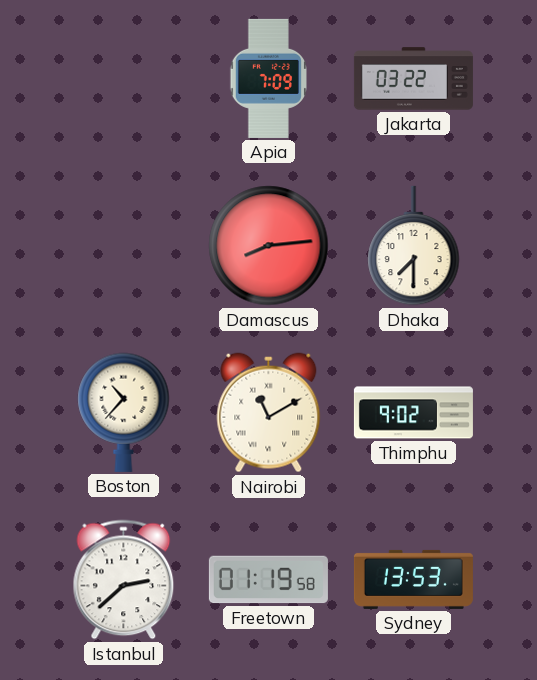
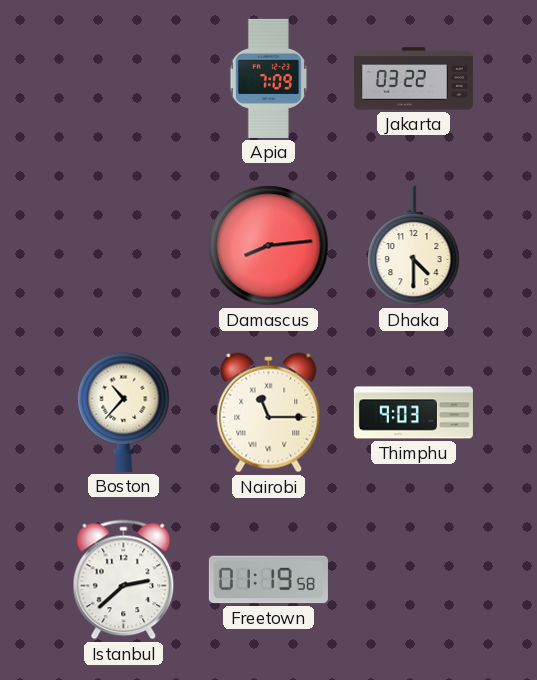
Dhaka: 7:30 -> 4:30
Nairobi: 11:10 -> 11:15
Thimphu: 9:02 -> 9:03
Sydney: 13:53 -> none
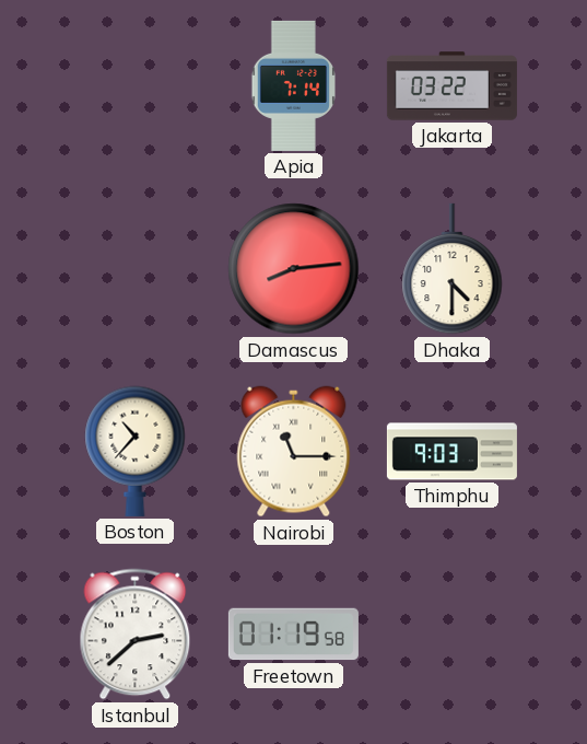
Apia: 7:09 -> 7:14
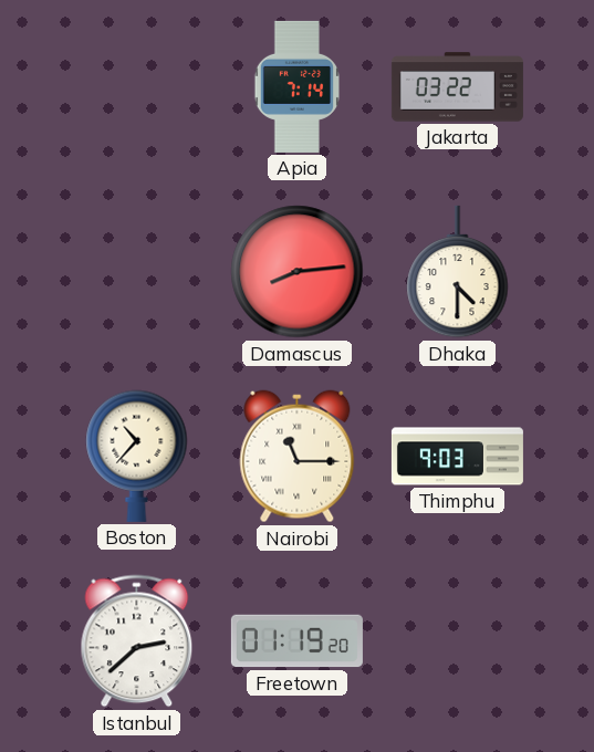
Freetown: 01:19:58 -> 01:19:20
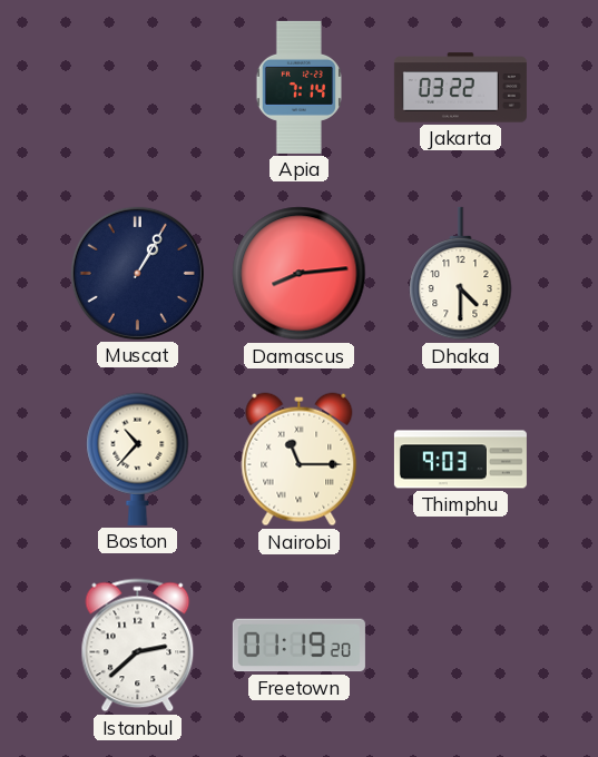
Muscat: none -> 1:05
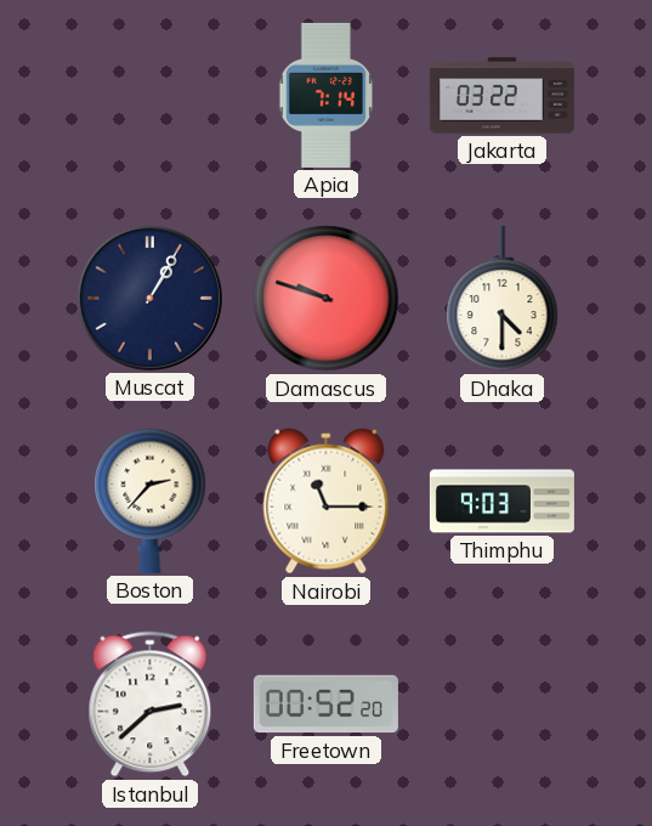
Damascus: 8:14 -> 9:48
Boston: 10:37 -> 2:37
Freetown: 01:19 -> 00:52
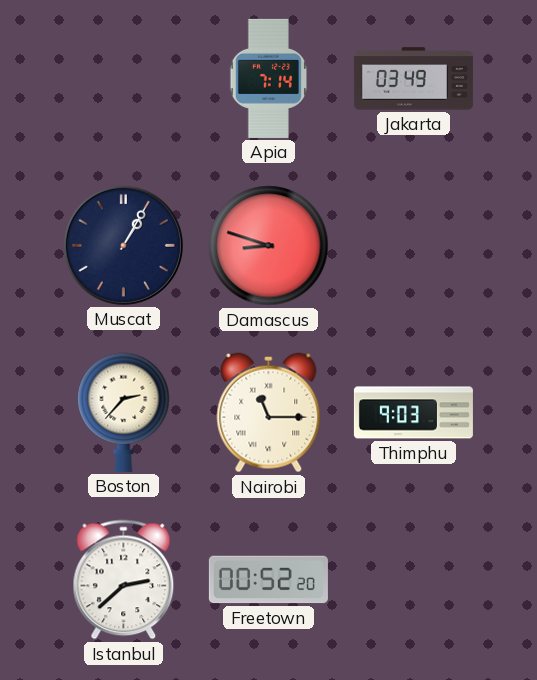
Jakarta: 03:22 -> 03:49
Damascus: 9:48 -> 8:48
Dhaka: 4:30 -> none
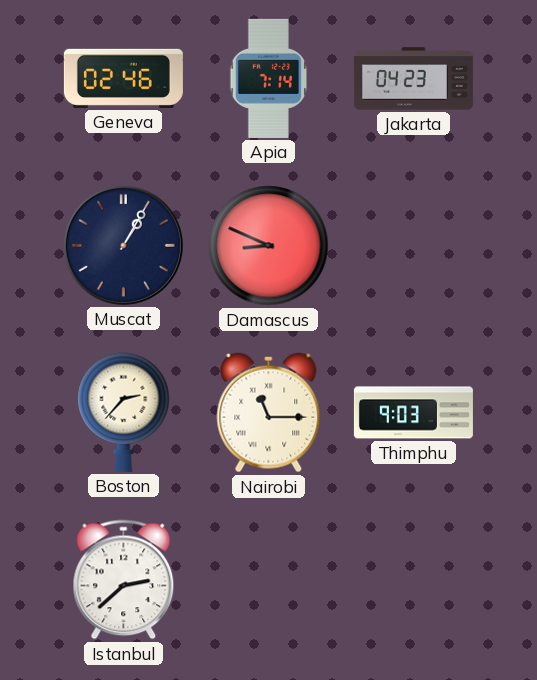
Geneva: none -> 02:46
Jakarta: 03:49 -> 04:23
Damascus: 8:48 -> 8:49
Freetown: 00:52 -> none
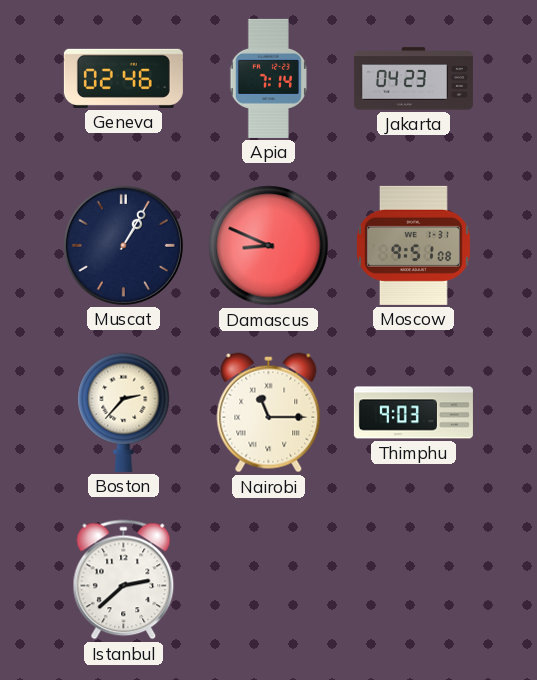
Moscow: none -> 9:51
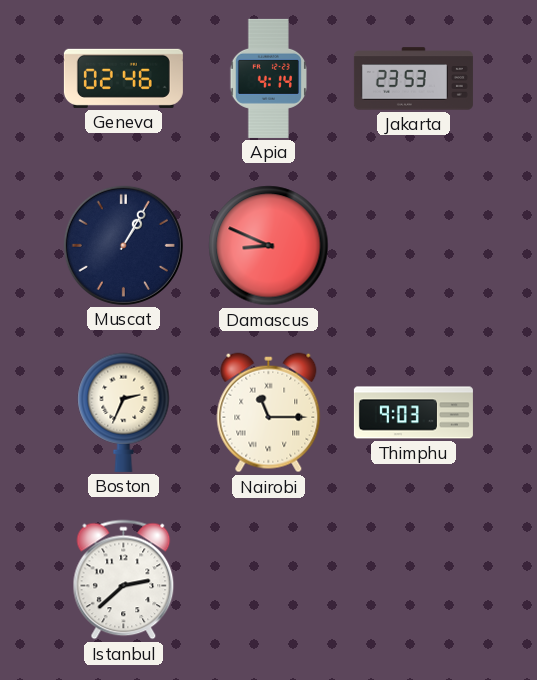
Apia: 7:14 -> 4:14
Jakarta: 04:23 -> 23:53
Moscow: 9:51 -> none
Boston: 2:37 -> 2:34
